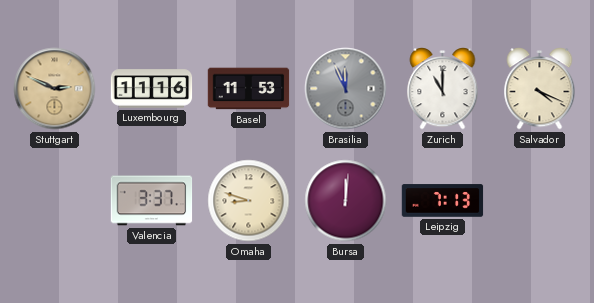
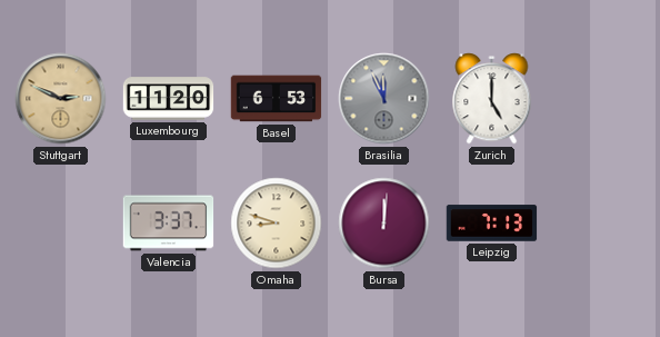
Luxembourg: 11:16 -> 11:20
Basel: 11:53 -> 6:53
Zurich: 11:00 -> 5:00
Salvador: 4:19 -> none
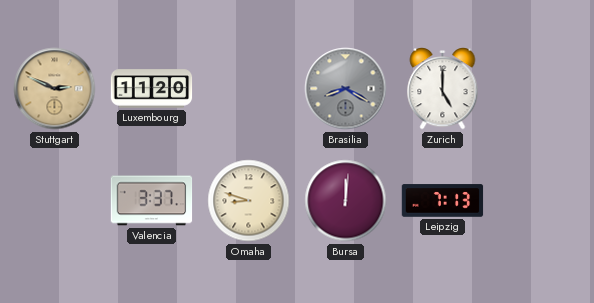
Basel: 6:53 -> none
Brasilia: 11:56 -> 8:20
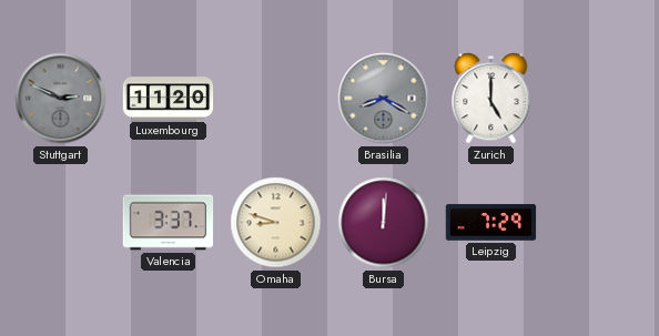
Stuttgart dial: champagne -> grey
Leipzig: 7:13 -> 7:29
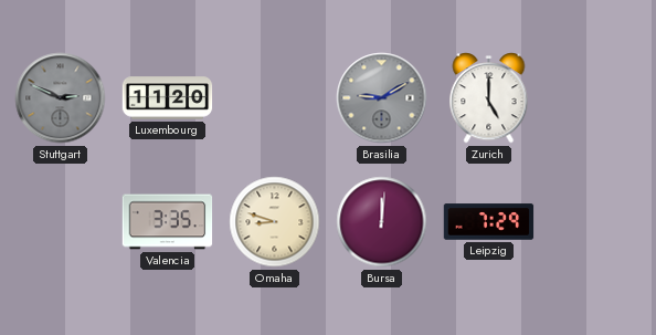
Brasilia: 8:20 -> 9:10
Valencia: 3:37 -> 3:35
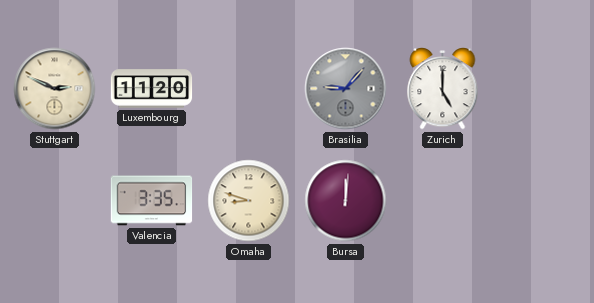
Stuttgart dial: grey -> cream
Brasilia: 9:10 -> 9:07
Leipzig: 7:29 -> none
